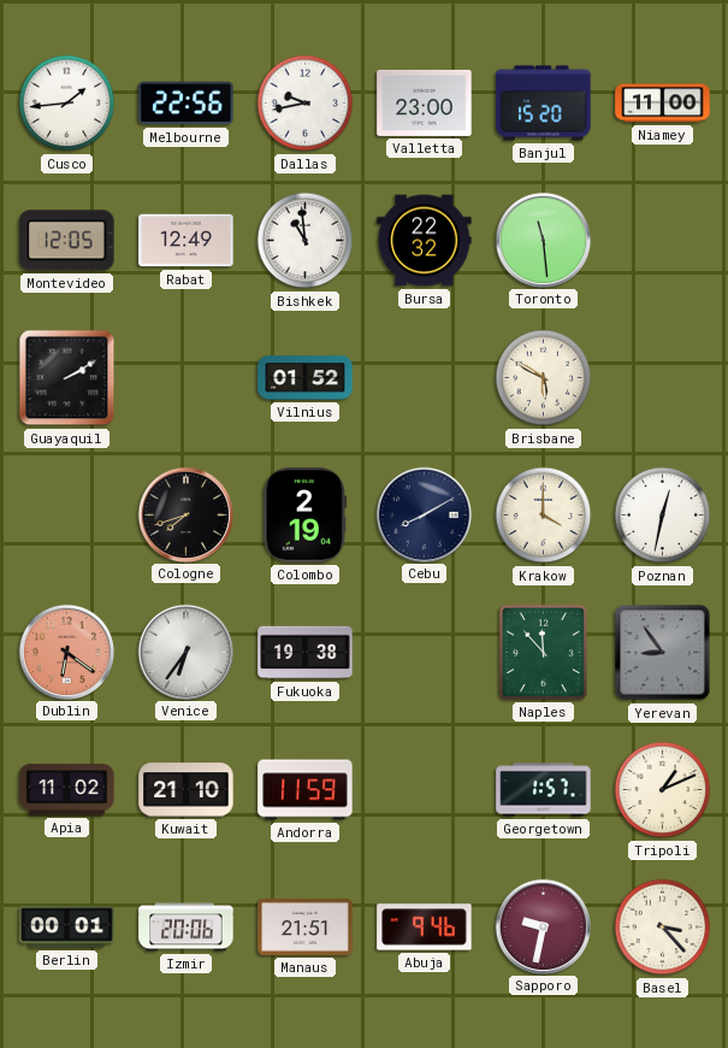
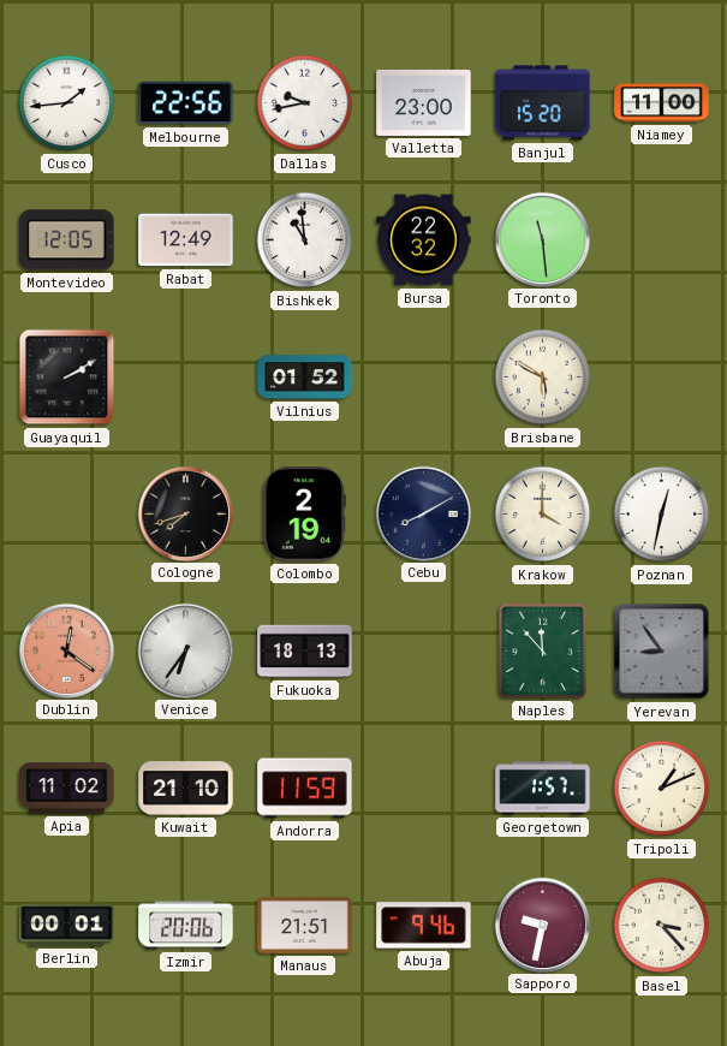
Dublin: 6:21 -> 12:21
Fukuoka: 19:38 -> 18:13
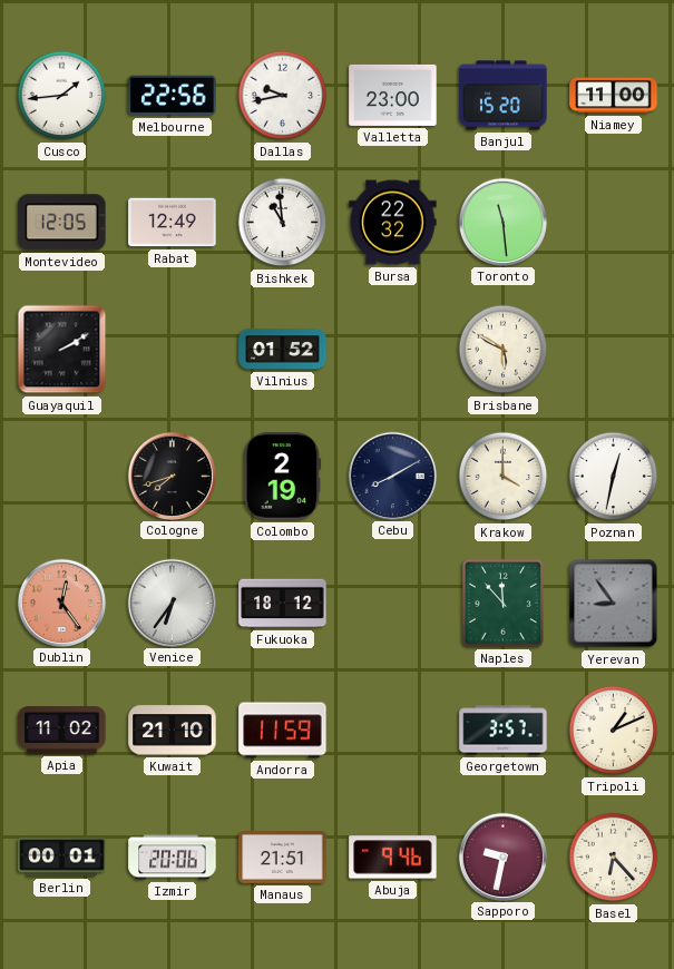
Dublin: 12:21 -> 12:24
Fukuoka: 18:13 -> 18:12
Georgetown: 1:57 -> 3:57
Basel: 3:23 -> 6:23
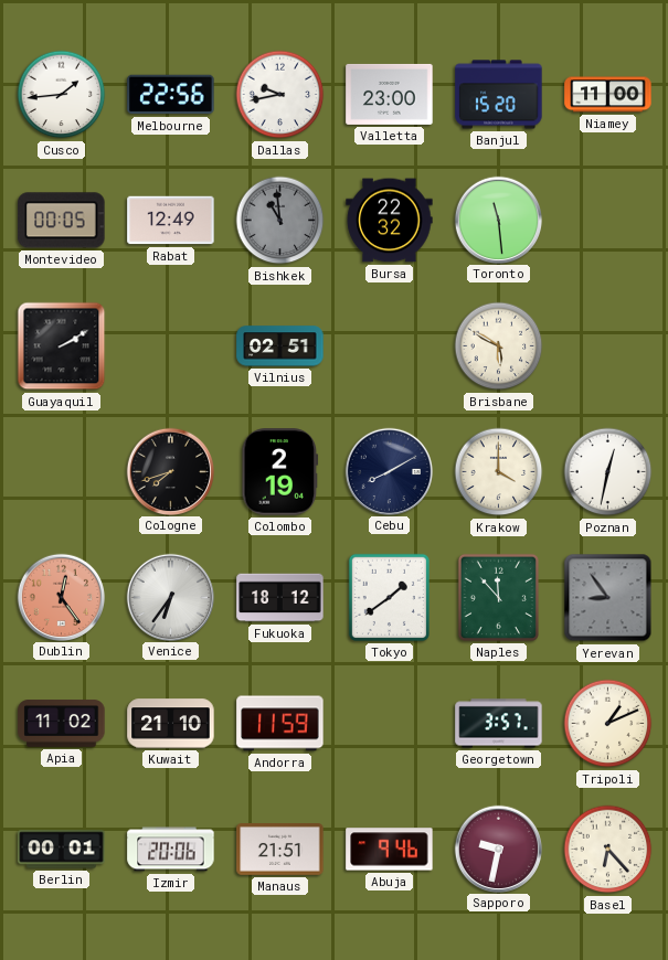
Montevideo: 12:05 -> 00:05
Bishkek dial: white -> grey
Vilnius: 01:52 -> 02:51
Tokyo: none -> 1:39
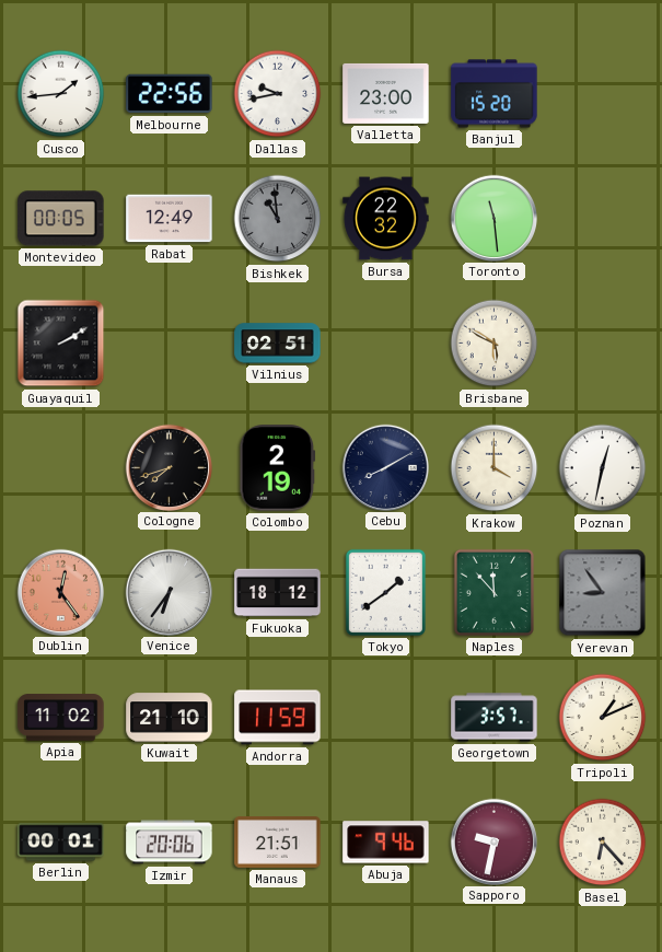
Niamey: 11:00 -> none
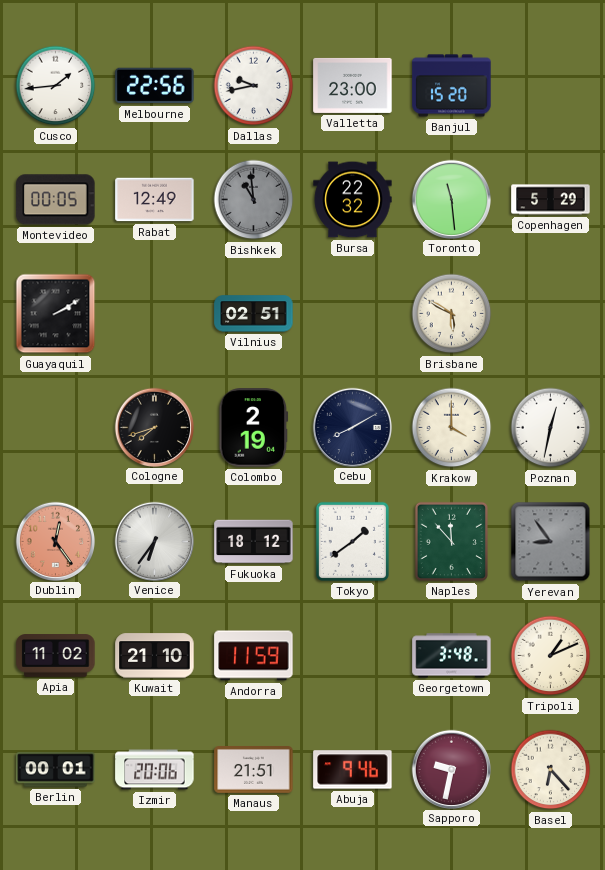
Copenhagen: none -> 5:29
Georgetown: 3:57 -> 3:48
